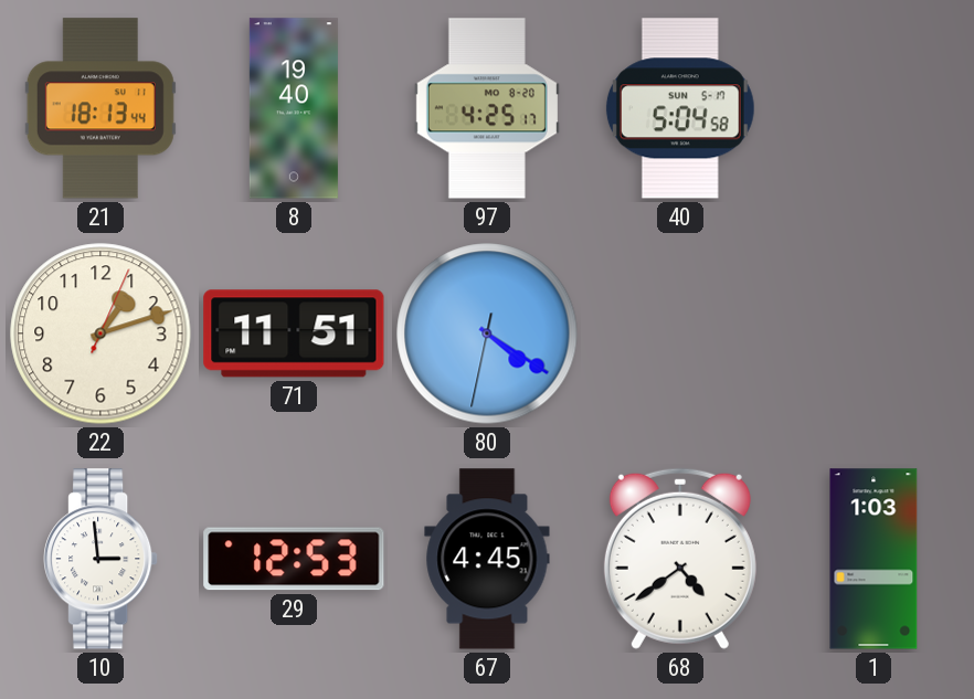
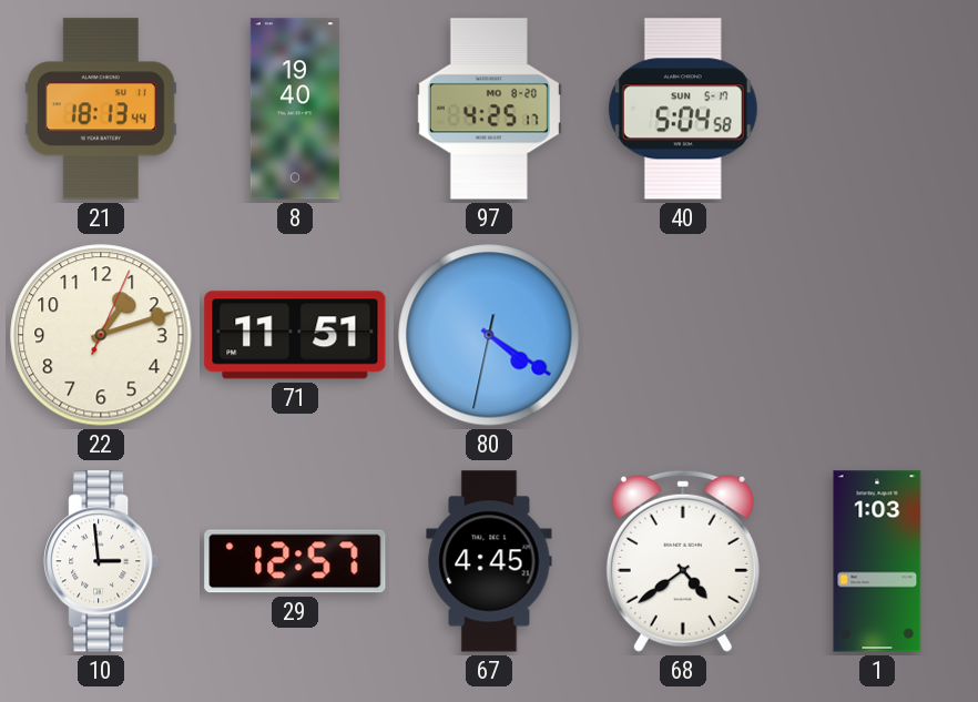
29: 12:53 -> 12:57
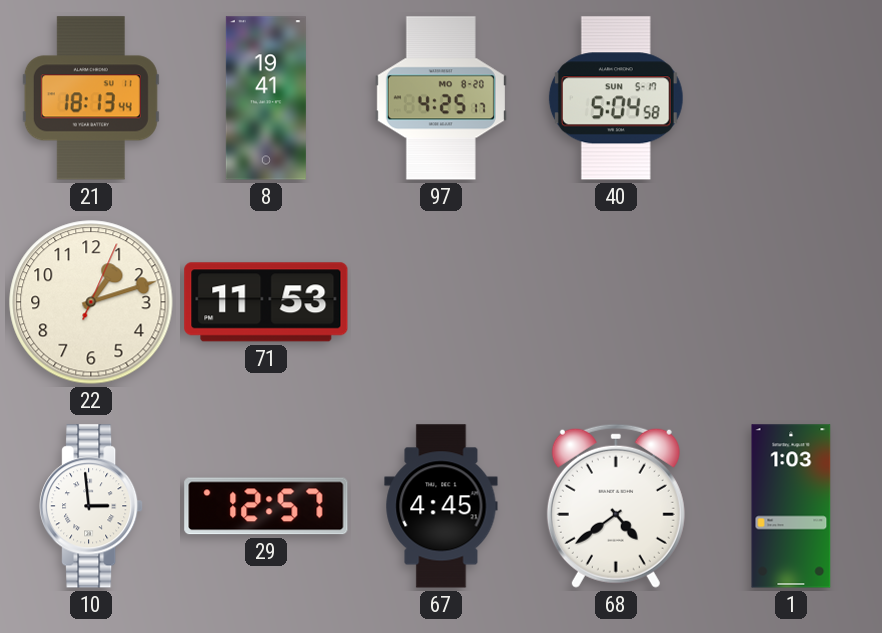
8: 19:40 -> 19:41
71: 11:51 -> 11:53
80: 4:20 -> none
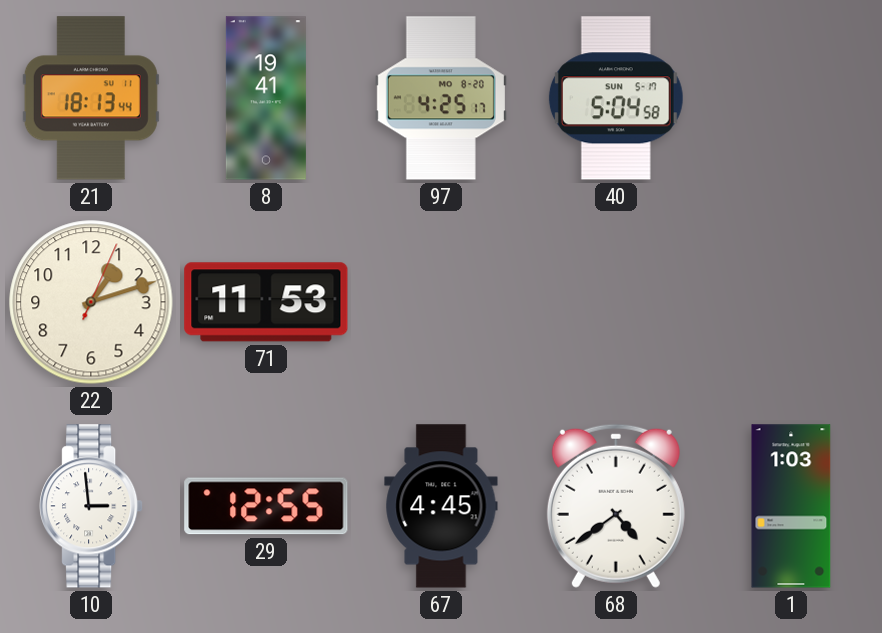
29: 12:57 -> 12:55
